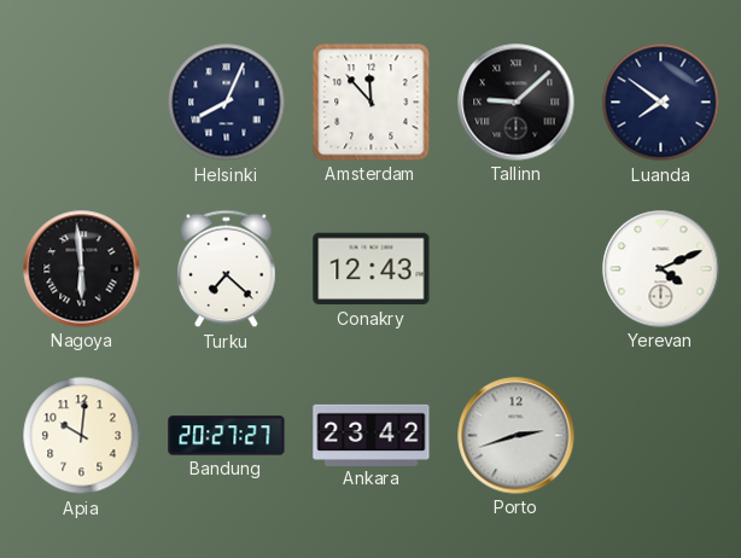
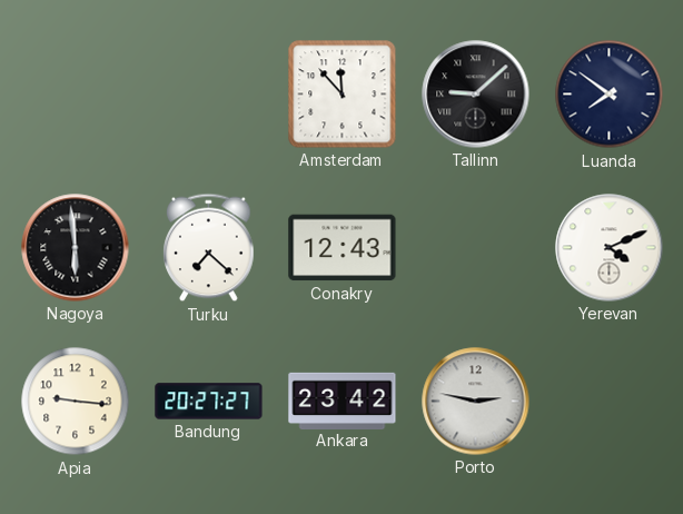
Helsinki: 8:04 -> none
Apia: 10:01 -> 9:16
Porto: 2:42 -> 2:47
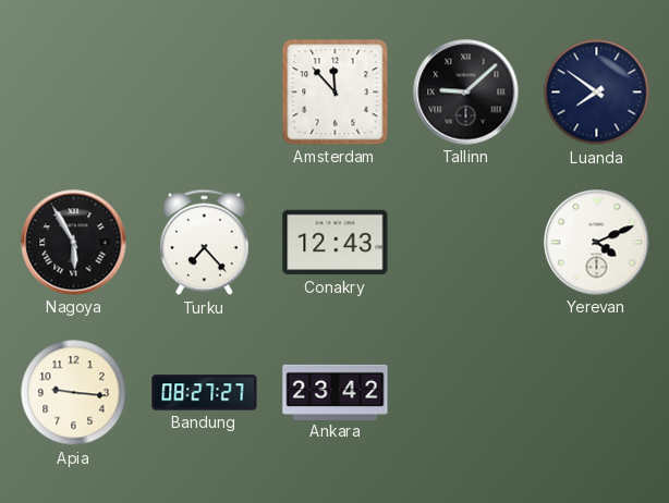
Nagoya: 5:59 -> 5:55
Turku: 7:22 -> 7:23
Bandung: 20:27 -> 08:27
Porto: 2:47 -> none
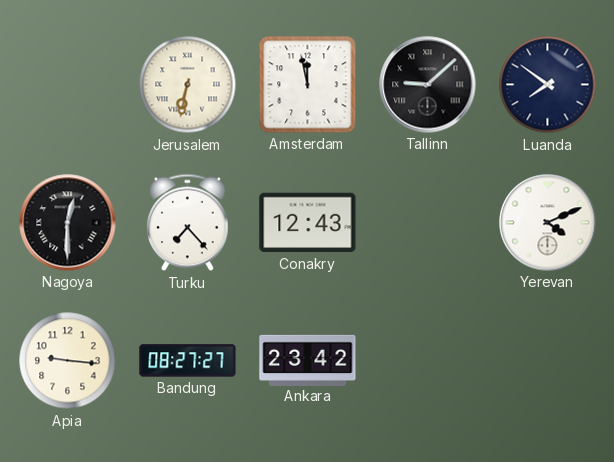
Jerusalem: none -> 6:32
Amsterdam: 11:53 -> 11:58
Nagoya: 5:55 -> 12:30
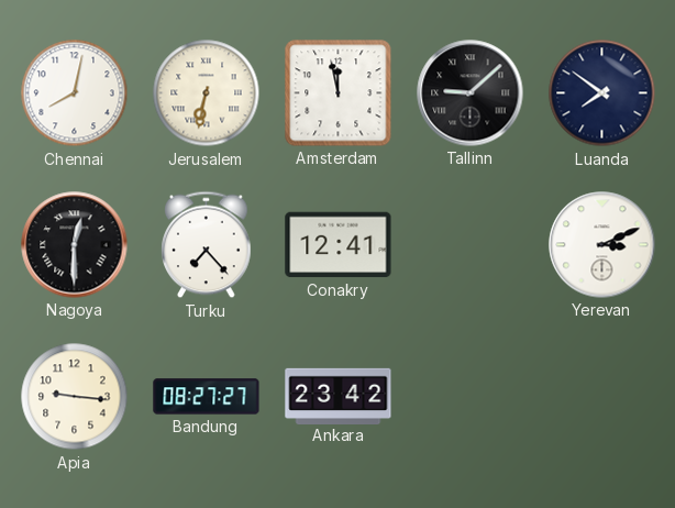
Chennai: none -> 8:02
Conakry: 12:43 -> 12:41
Yerevan: 4:11 -> 3:11
